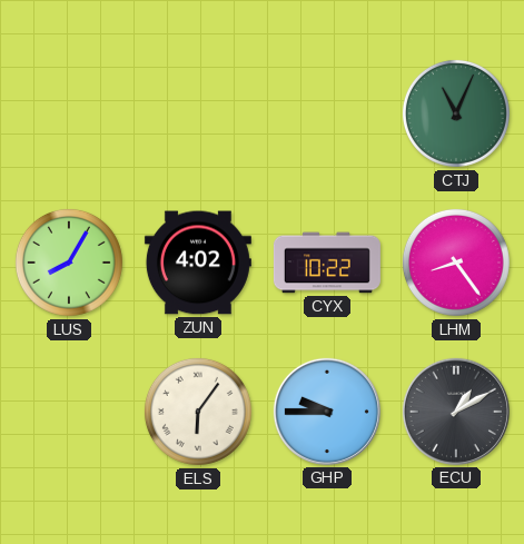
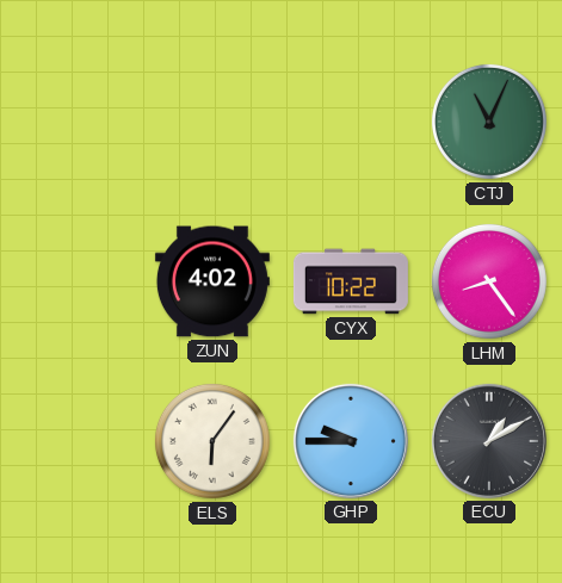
LUS: 8:05 -> none
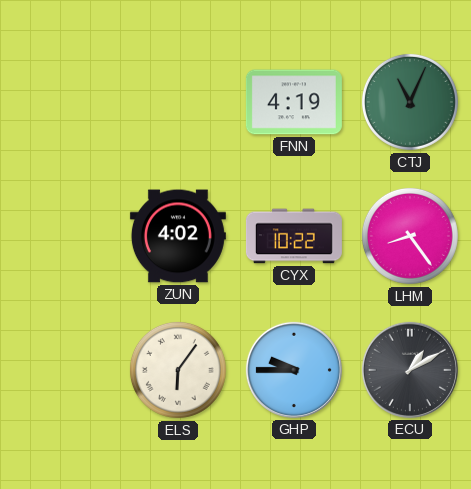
FNN: none -> 4:19
